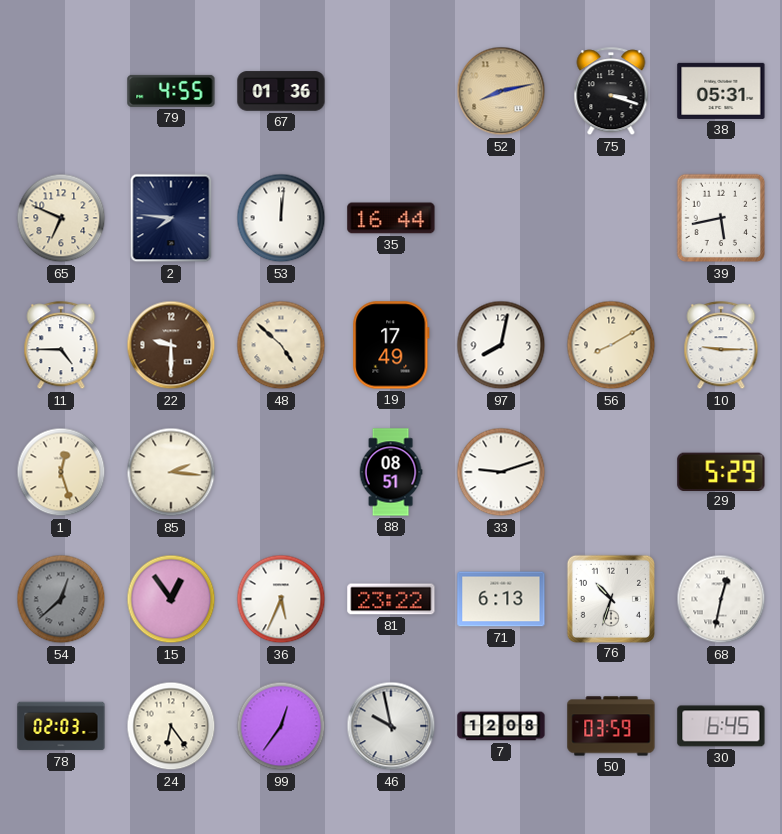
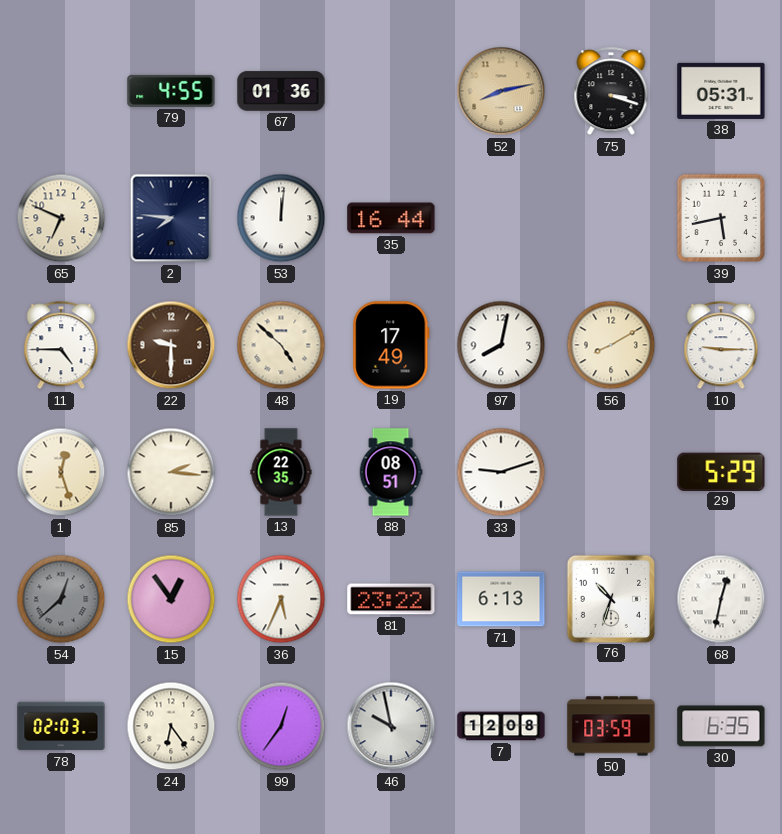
13: none -> 22:35
30: 6:45 -> 6:35
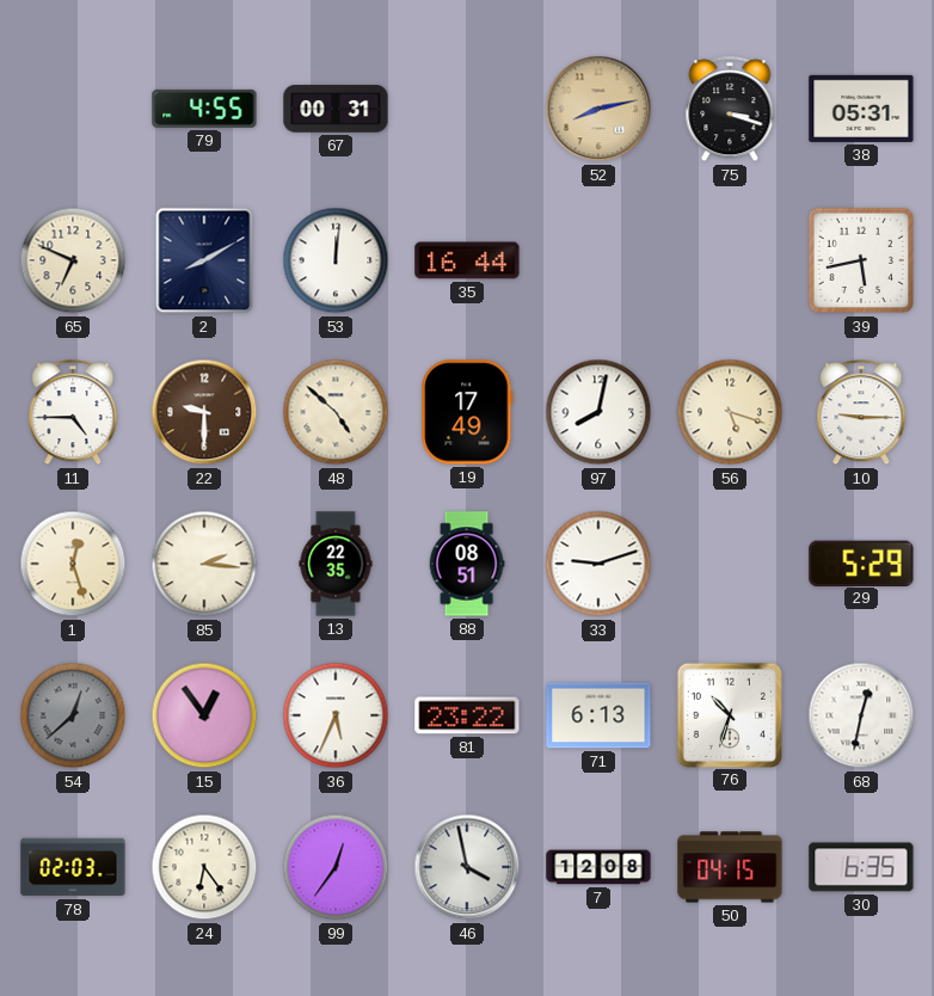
67: 01:36 -> 00:31
2: 7:46 -> 8:10
56: 8:10 -> 5:18
46: 9:58 -> 3:58
50: 03:59 -> 04:15
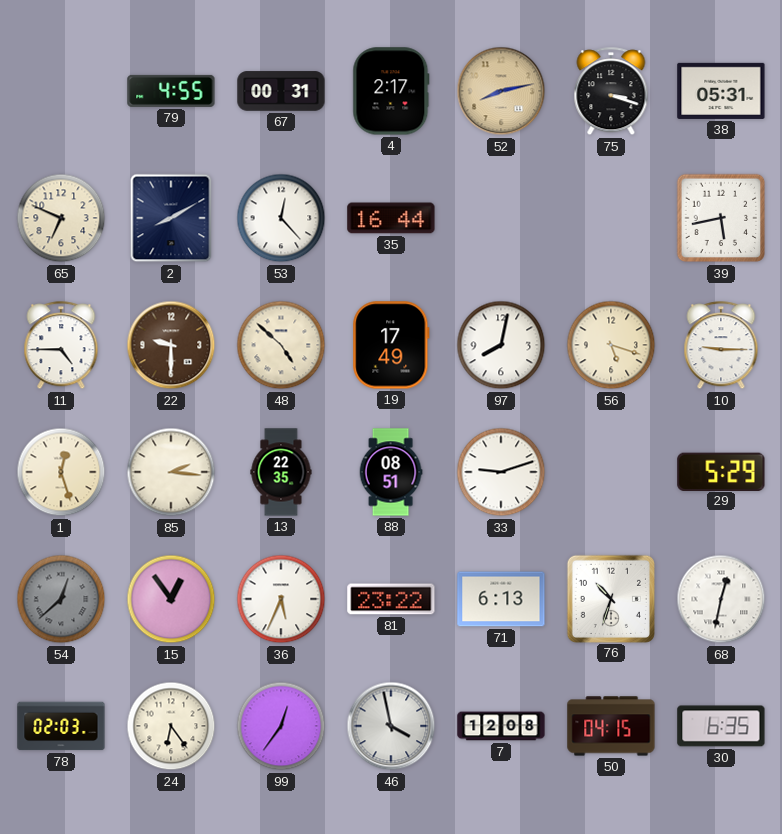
4: none -> 2:17
53: 12:01 -> 12:23
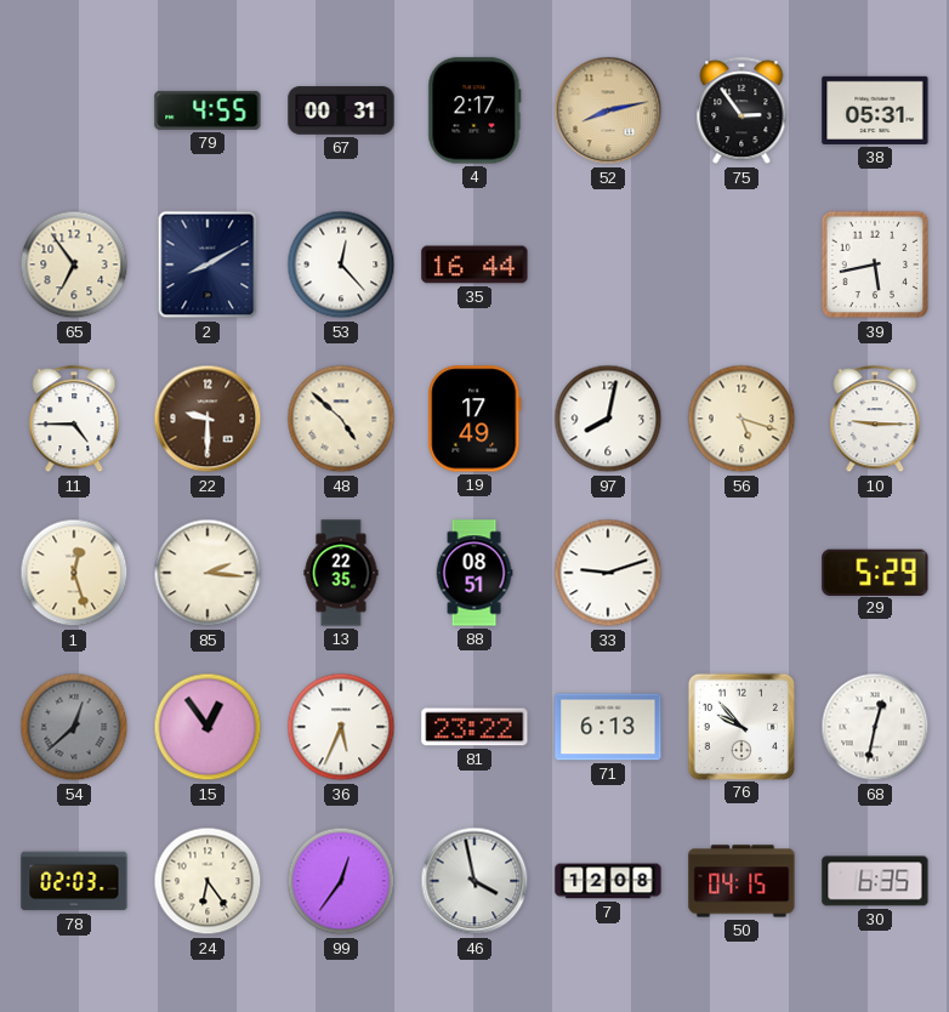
75: 3:18 -> 2:54
65: 6:49 -> 6:54
76: 10:33 -> 9:53
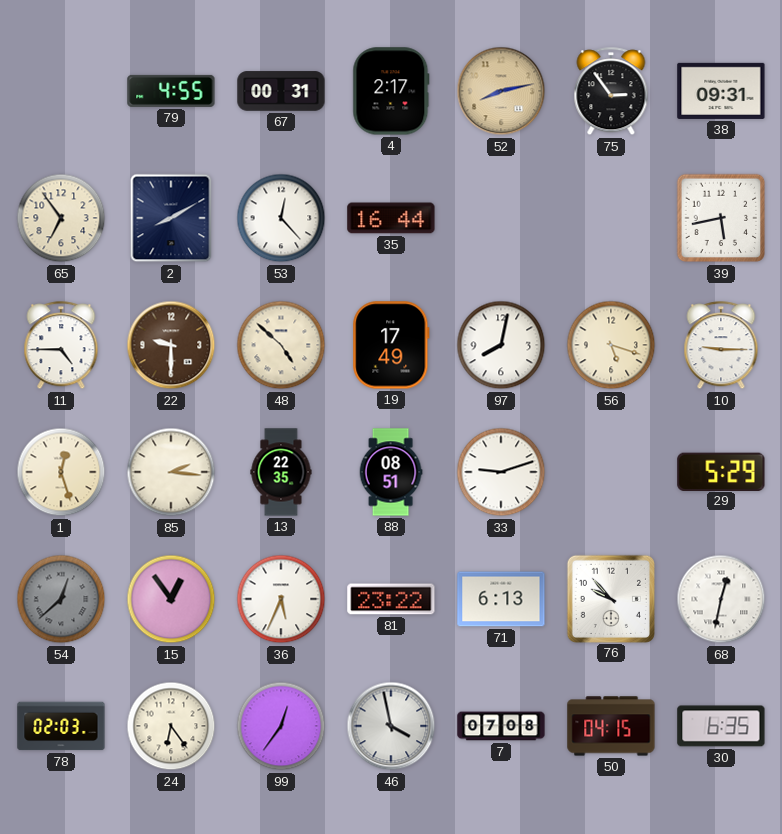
38: 05:31 -> 09:31
7: 12:08 -> 07:08
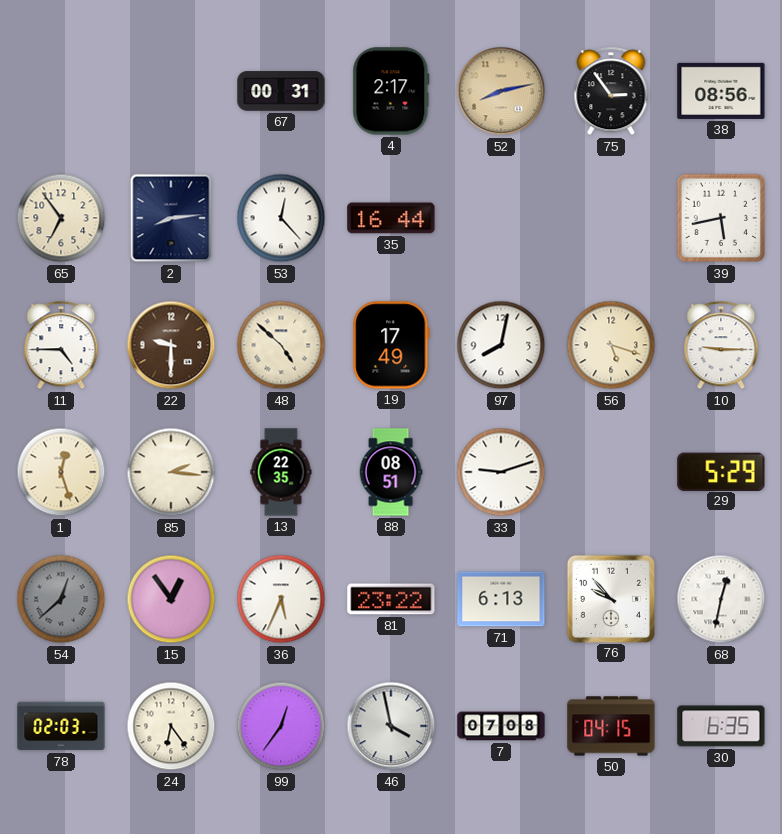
79: 4:55 -> none
38: 09:31 -> 08:56
2: 8:10 -> 8:14
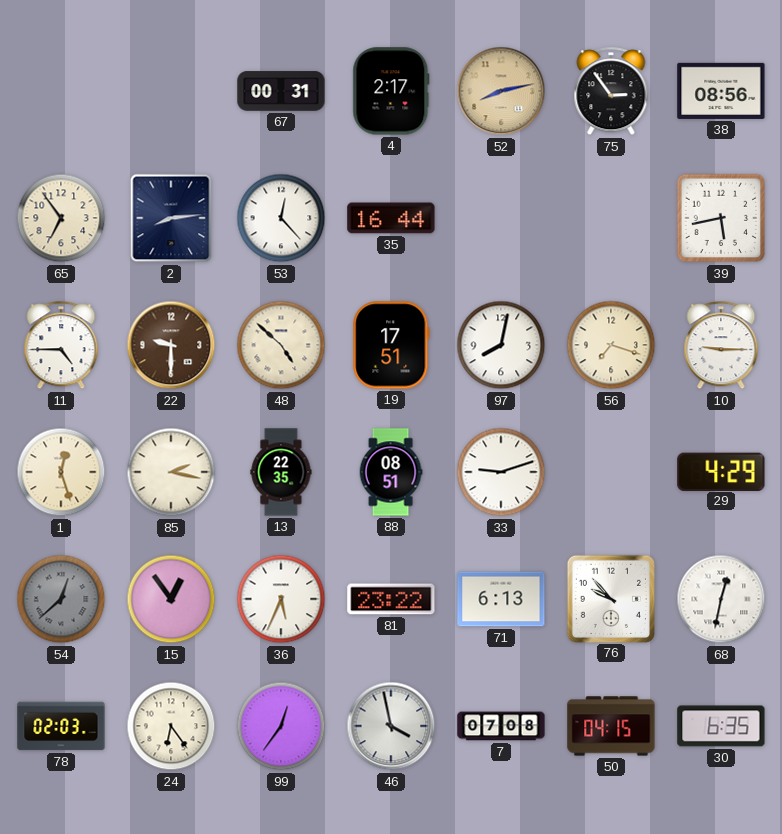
19: 17:49 -> 17:51
56: 5:18 -> 7:18
85: 2:16 -> 2:17
29: 5:29 -> 4:29
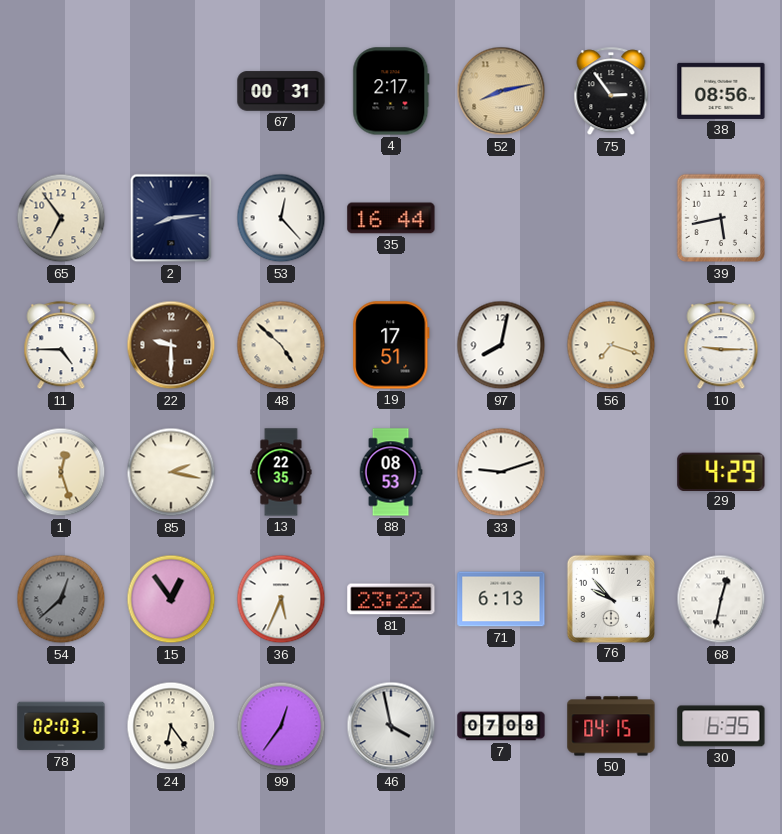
88: 08:51 -> 08:53
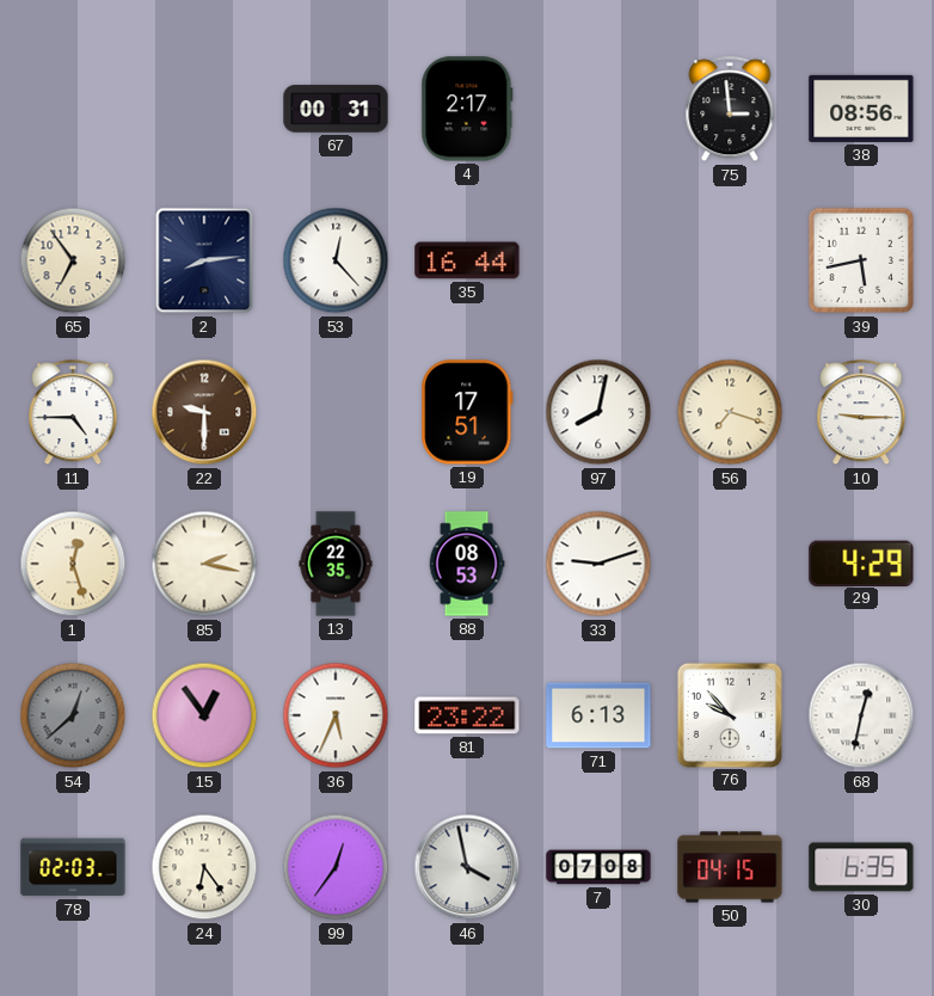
52: 8:13 -> none
75: 2:54 -> 2:59
48: 4:52 -> none
